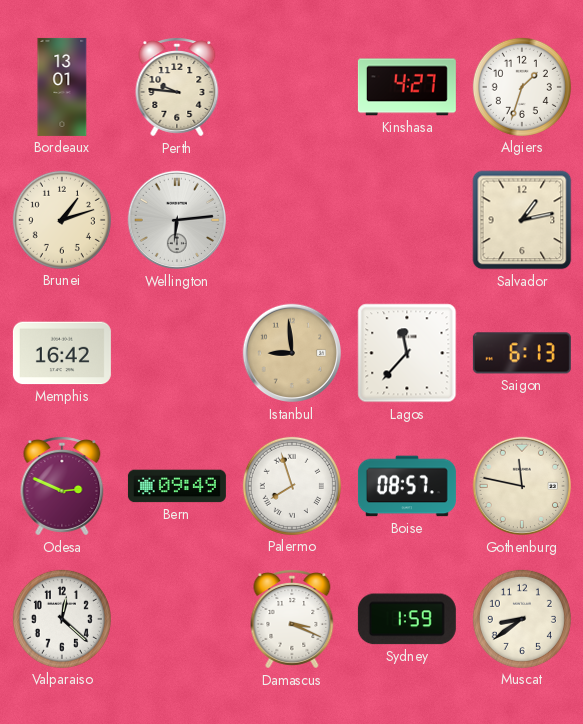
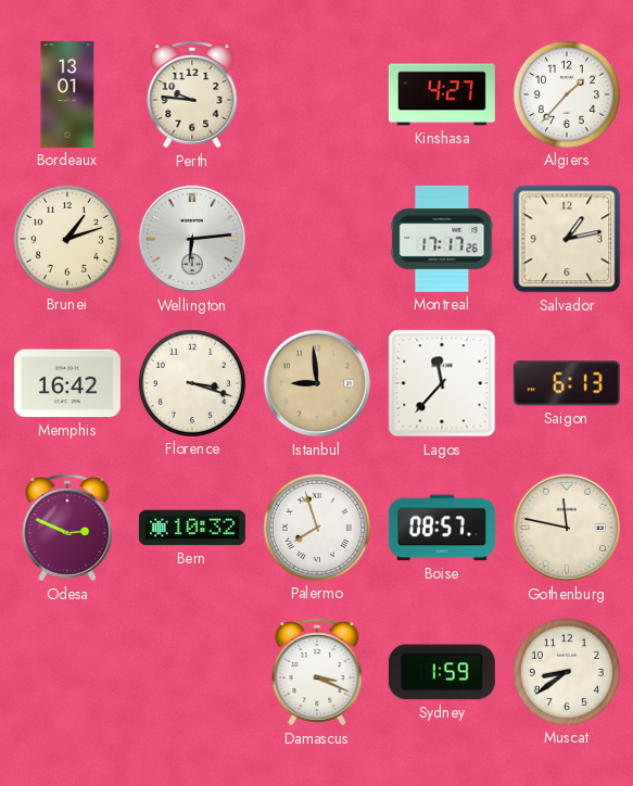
Algiers: 1:33 -> 1:37
Montreal: none -> 17:17
Florence: none -> 3:18
Bern: 09:49 -> 10:32
Valparaiso: 12:22 -> none
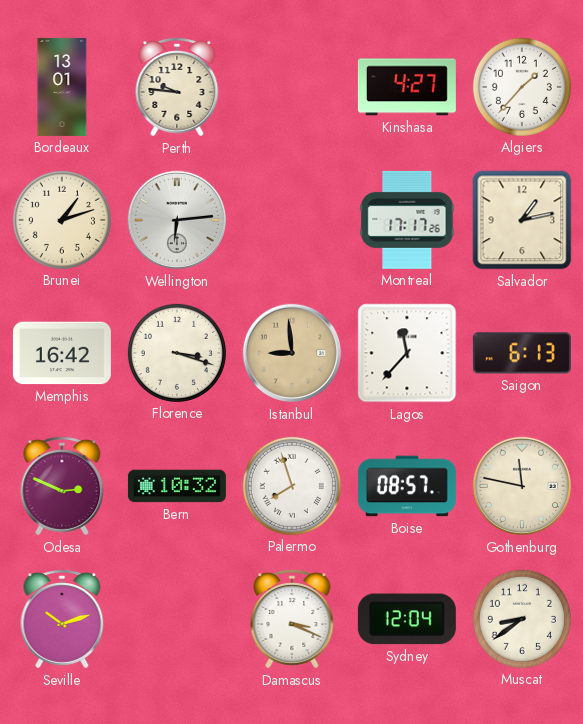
Seville: none -> 10:12
Sydney: 1:59 -> 12:04
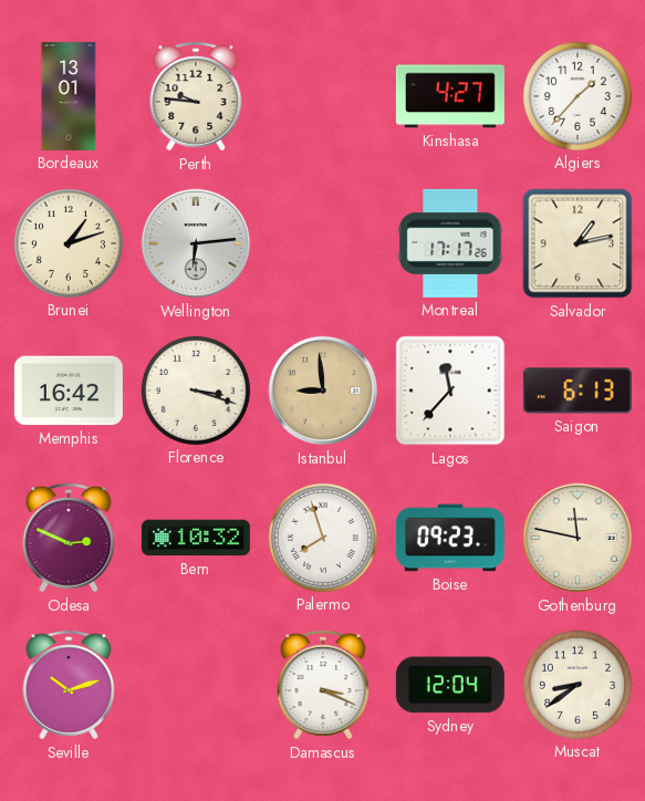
Boise: 08:57 -> 09:23
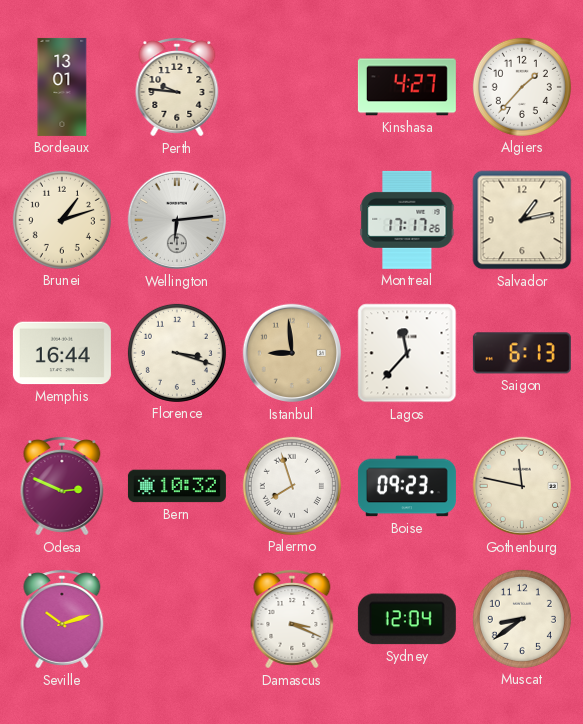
Memphis: 16:42 -> 16:44
